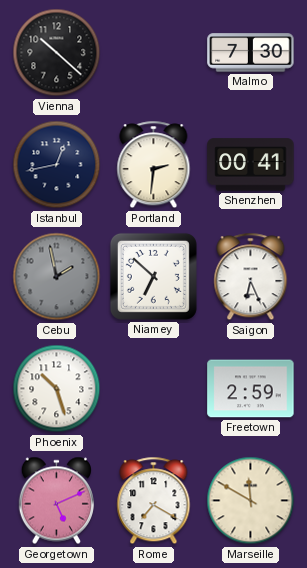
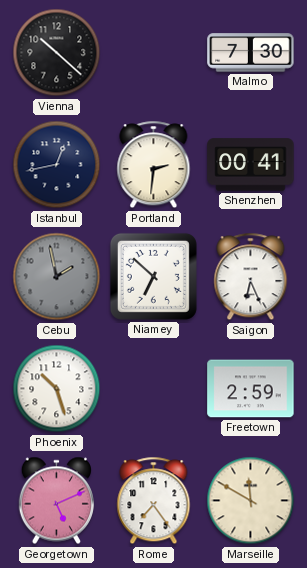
Rome: 7:20 -> 7:24
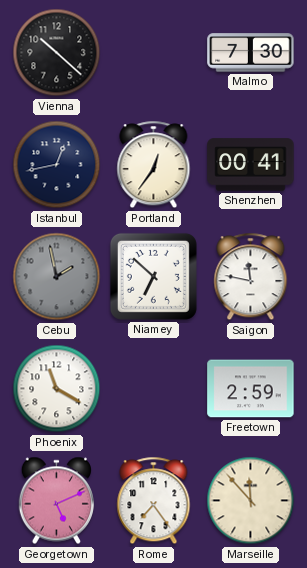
Portland: 2:31 -> 12:36
Saigon: 6:26 -> 11:47
Phoenix: 10:27 -> 11:20
Marseille: 11:50 -> 11:53
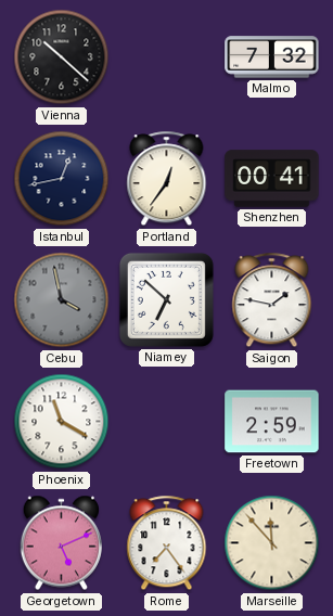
Malmo: 7:30 -> 7:32
Cebu: 1:58 -> 3:58
Saigon: 11:47 -> 1:47
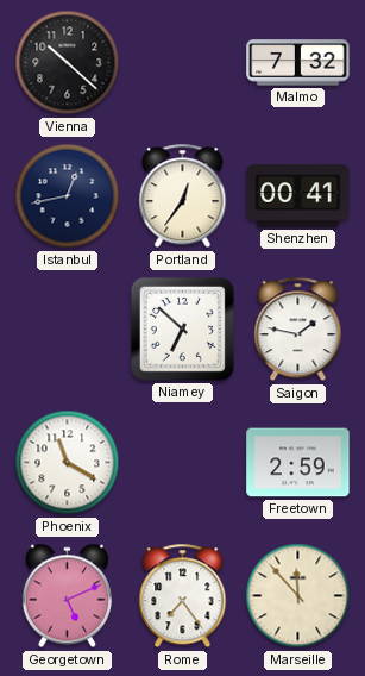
Cebu: 3:58 -> none
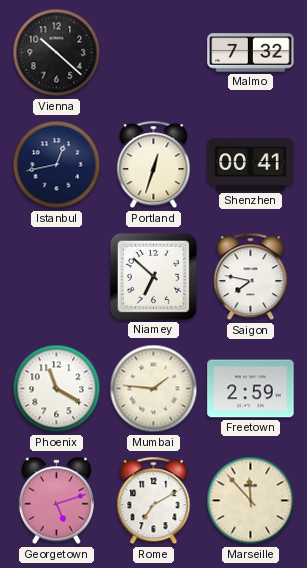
Portland: 12:36 -> 12:33
Saigon: 1:47 -> 7:47
Mumbai: none -> 1:46
Georgetown: 5:11 -> 5:12
Rome: 7:24 -> 7:10
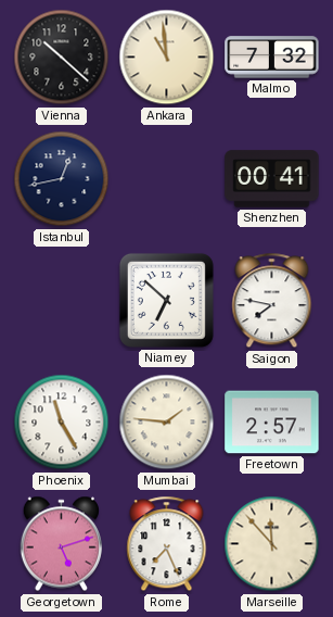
Ankara: none -> 10:59
Portland: 12:33 -> none
Phoenix: 11:20 -> 11:25
Freetown: 2:59 -> 2:57
Rome: 7:10 -> 7:26
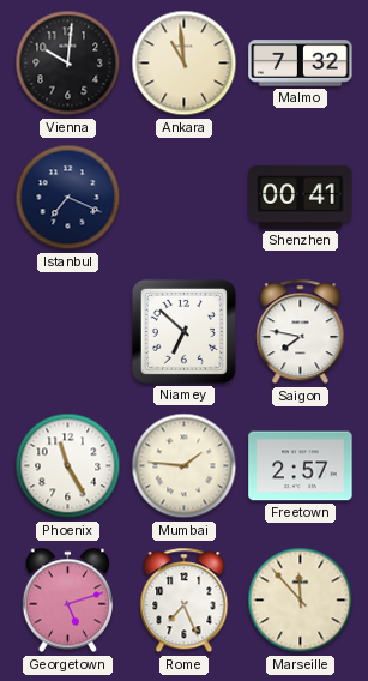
Vienna: 10:22 -> 10:01
Istanbul: 12:43 -> 7:19
